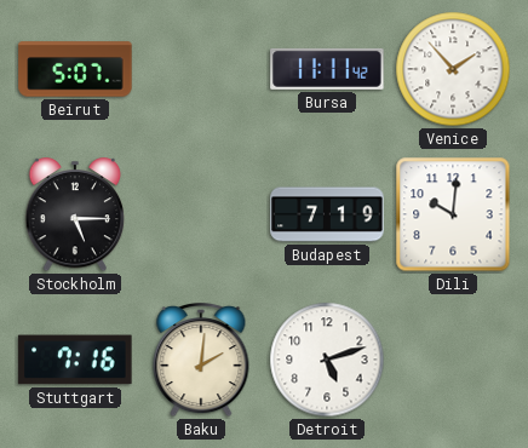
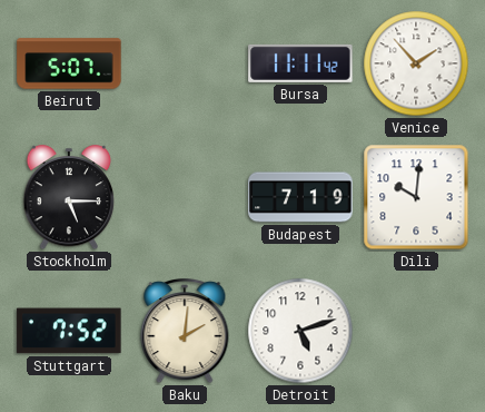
Stuttgart: 7:16 -> 7:52
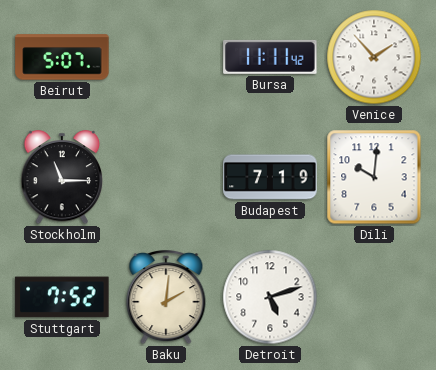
Stockholm: 5:15 -> 11:15
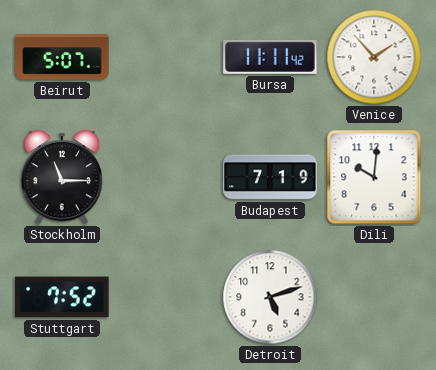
Baku: 2:01 -> none
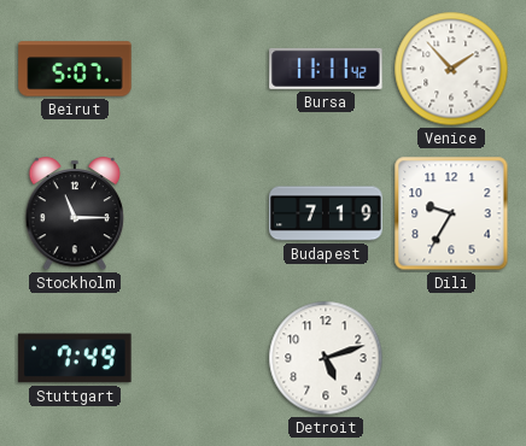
Dili: 10:01 -> 9:35
Stuttgart: 7:52 -> 7:49
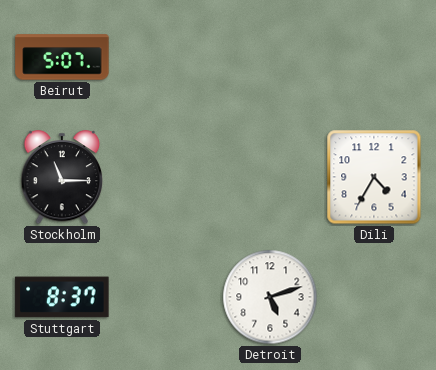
Bursa: 11:11 -> none
Venice: 1:53 -> none
Budapest: 7:19 -> none
Dili: 9:35 -> 4:35
Stuttgart: 7:49 -> 8:37
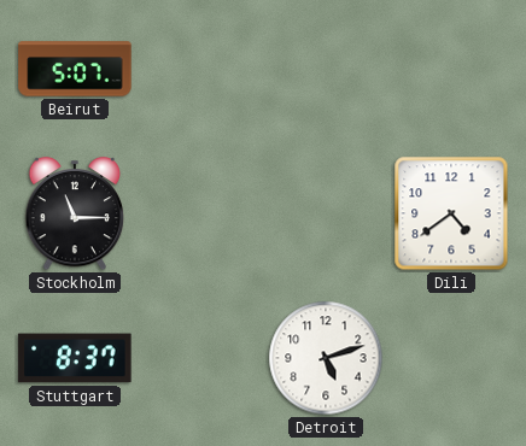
Dili: 4:35 -> 4:39
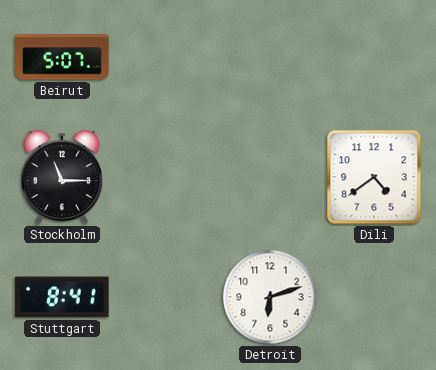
Stuttgart: 8:37 -> 8:41
Detroit: 5:12 -> 6:12
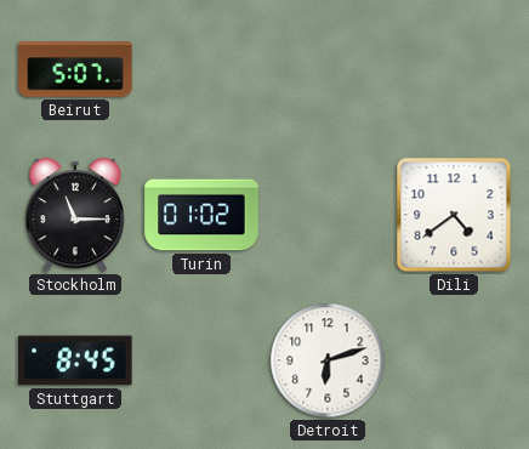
Turin: none -> 01:02
Stuttgart: 8:41 -> 8:45
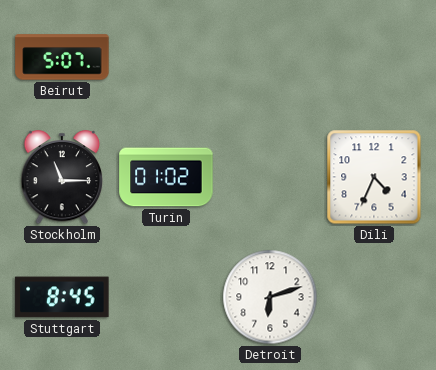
Dili: 4:39 -> 4:34
